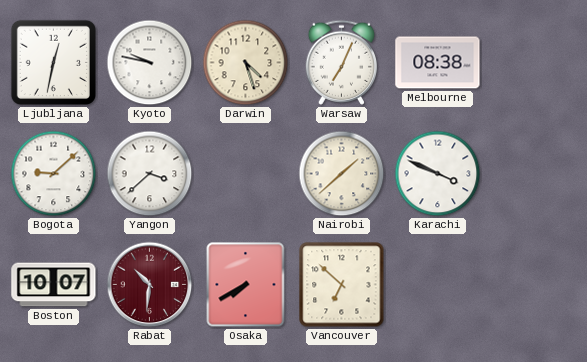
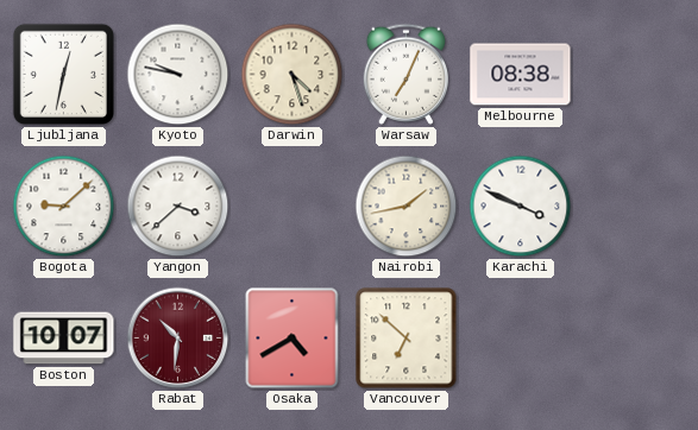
Nairobi: 1:38 -> 1:43
Osaka: 7:40 -> 4:40
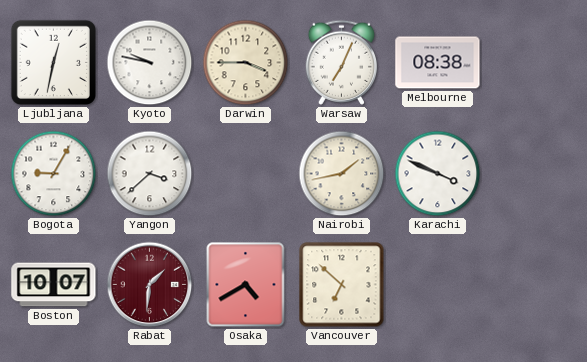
Darwin: 4:27 -> 3:45
Bogota: 9:08 -> 9:05
Rabat: 10:31 -> 1:31
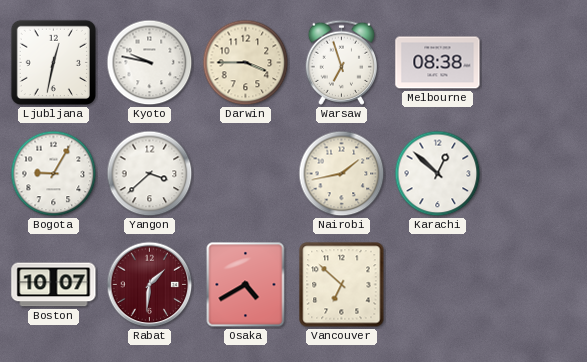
Warsaw: 7:04 -> 6:57
Karachi: 3:49 -> 12:52
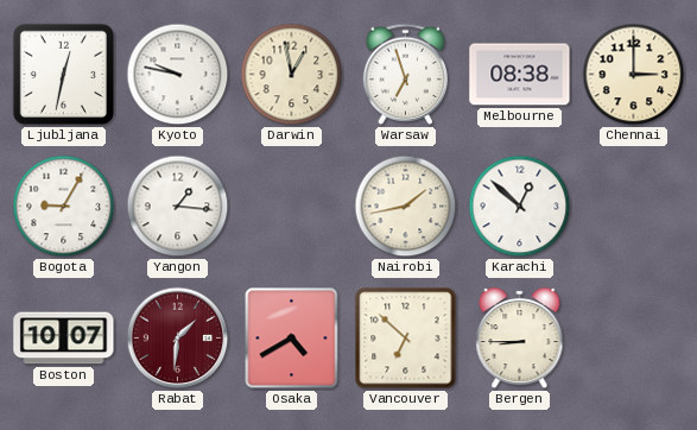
Darwin: 3:45 -> 12:58
Chennai: none -> 3:00
Yangon: 3:38 -> 1:16
Bergen: none -> 8:45
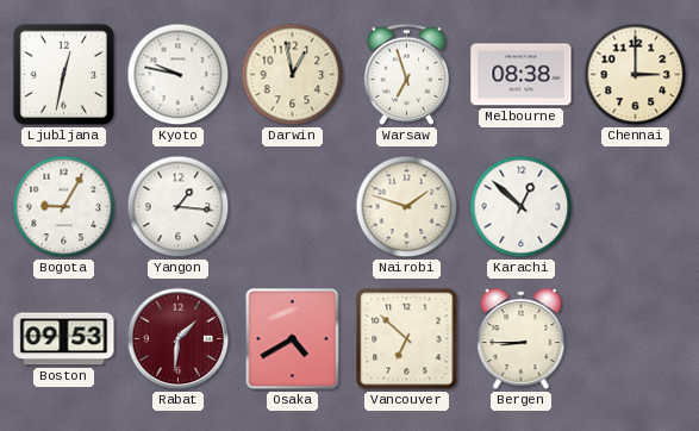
Nairobi: 1:43 -> 1:48
Boston: 10:07 -> 09:53
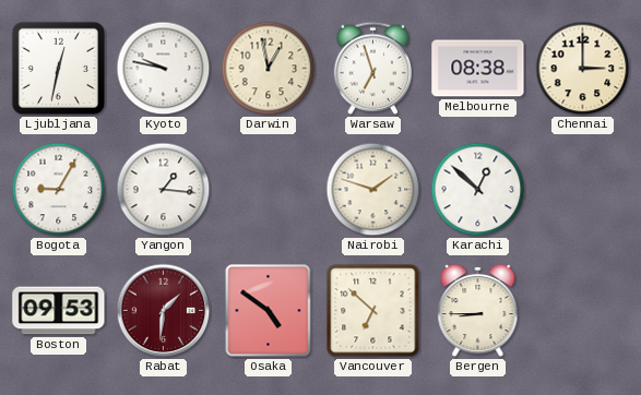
Osaka: 4:40 -> 4:51
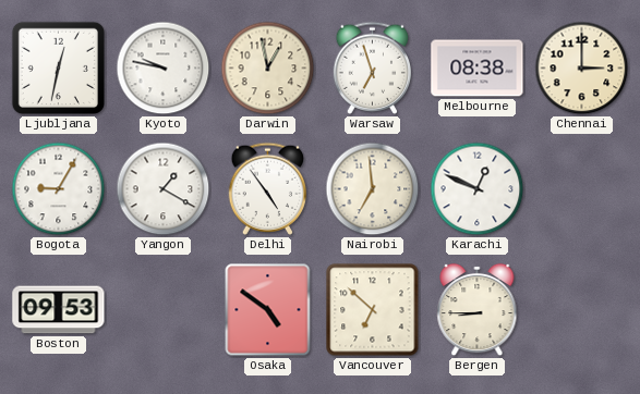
Yangon: 1:16 -> 1:20
Delhi: none -> 4:54
Nairobi: 1:48 -> 6:59
Karachi: 12:52 -> 12:49
Rabat: 1:31 -> none
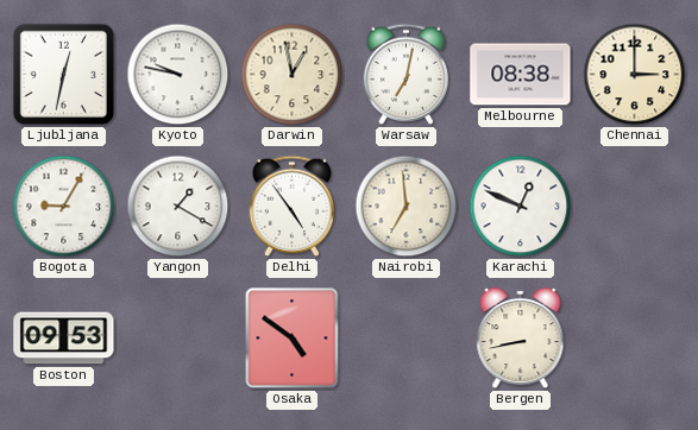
Warsaw: 6:57 -> 7:02
Vancouver: 6:52 -> none
Bergen: 8:45 -> 8:43
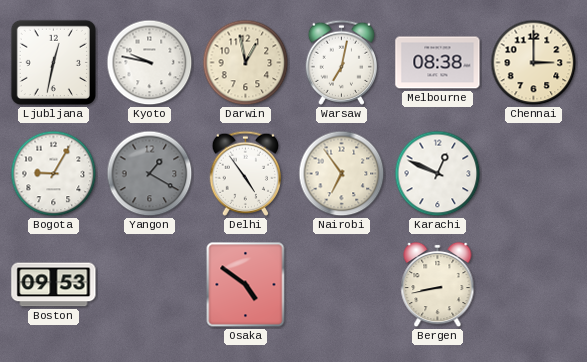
Yangon dial: white -> grey
Nairobi: 6:59 -> 6:54
